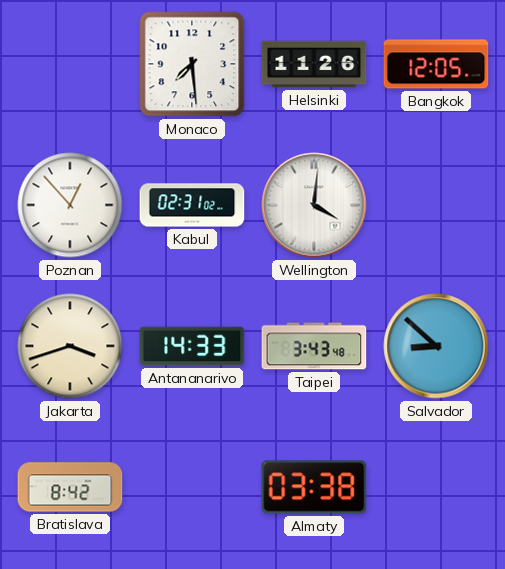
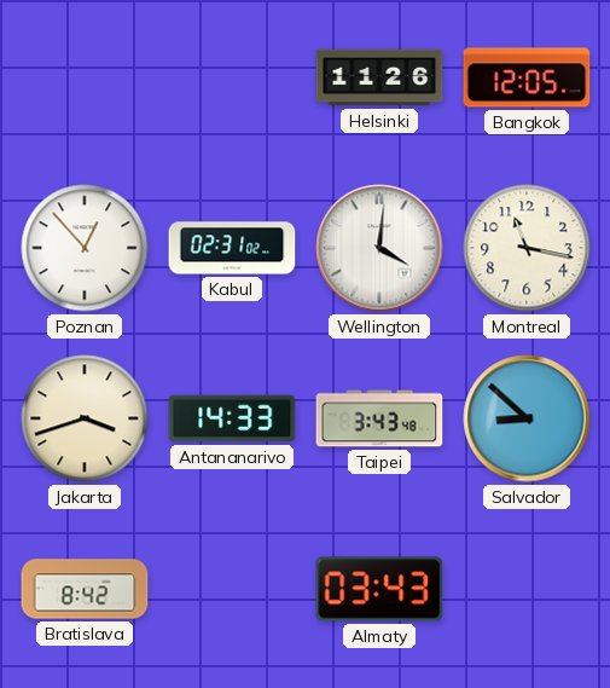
Monaco: 7:29 -> none
Montreal: none -> 11:17
Almaty: 03:38 -> 03:43
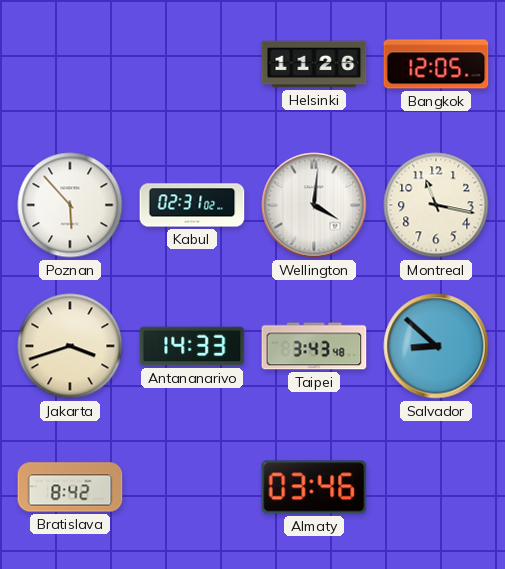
Poznan: 12:53 -> 5:53
Almaty: 03:43 -> 03:46
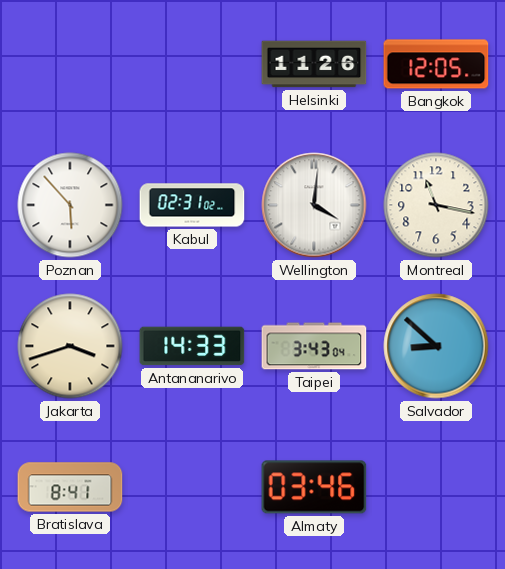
Taipei: 3:43:48 -> 3:43:04
Bratislava: 8:42 -> 8:41
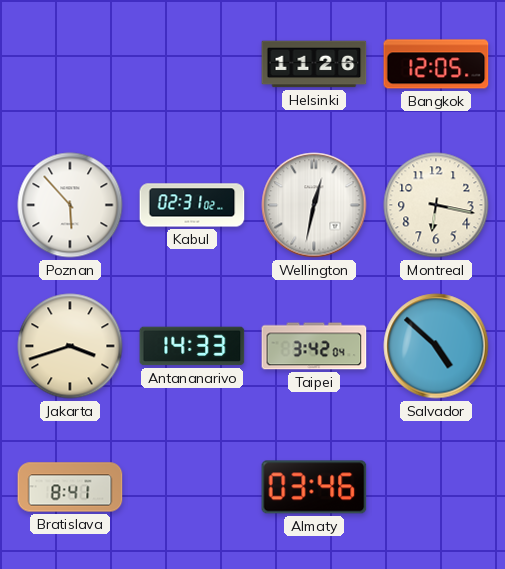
Wellington: 4:01 -> 12:32
Montreal: 11:17 -> 6:17
Taipei: 3:43 -> 3:42
Salvador: 8:52 -> 4:52
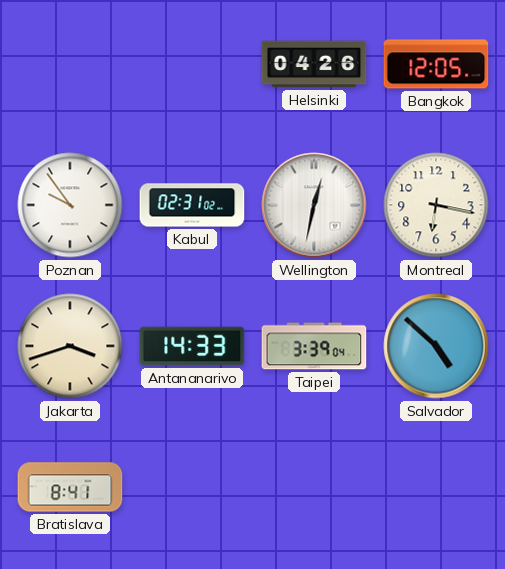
Helsinki: 11:26 -> 04:26
Poznan: 5:53 -> 9:54
Taipei: 3:42 -> 3:39
Almaty: 03:46 -> none
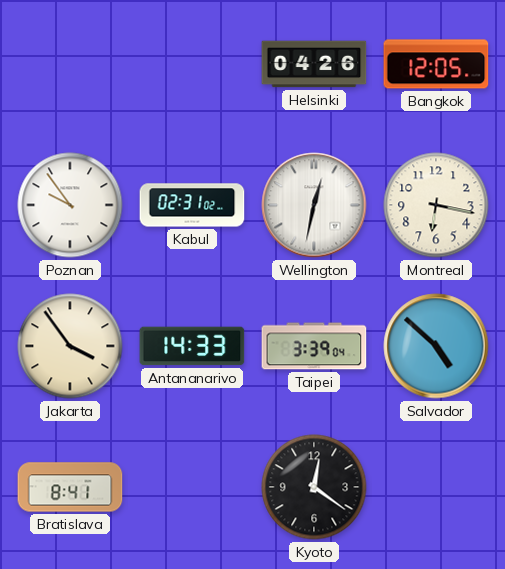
Jakarta: 3:42 -> 3:54
Kyoto: none -> 12:21
